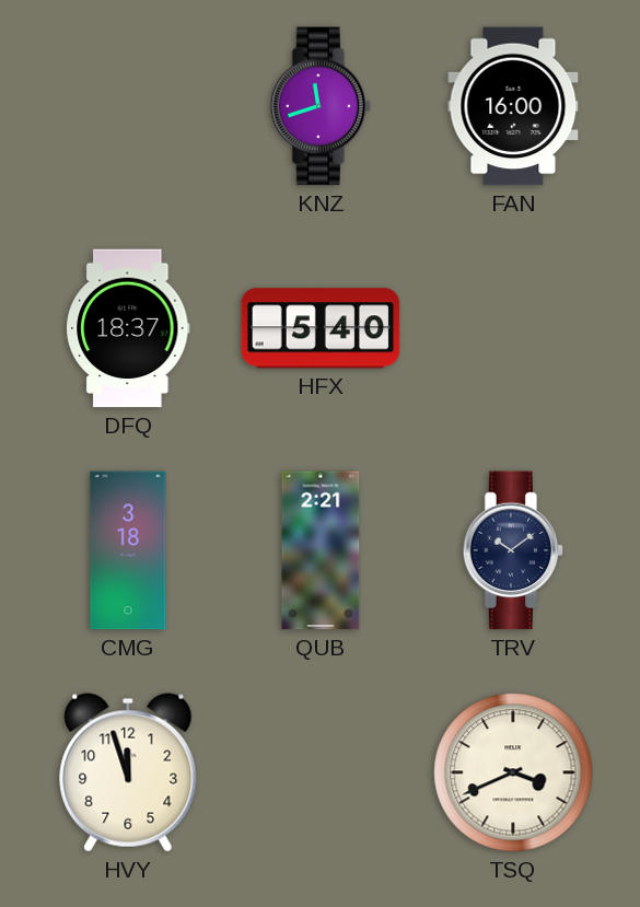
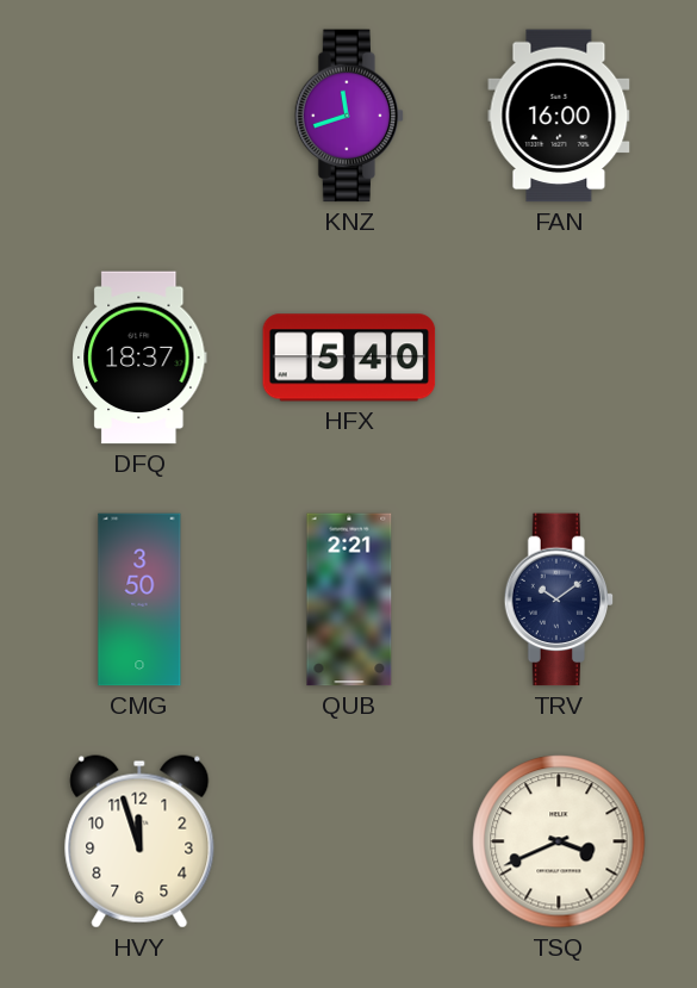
CMG: 3:18 -> 3:50
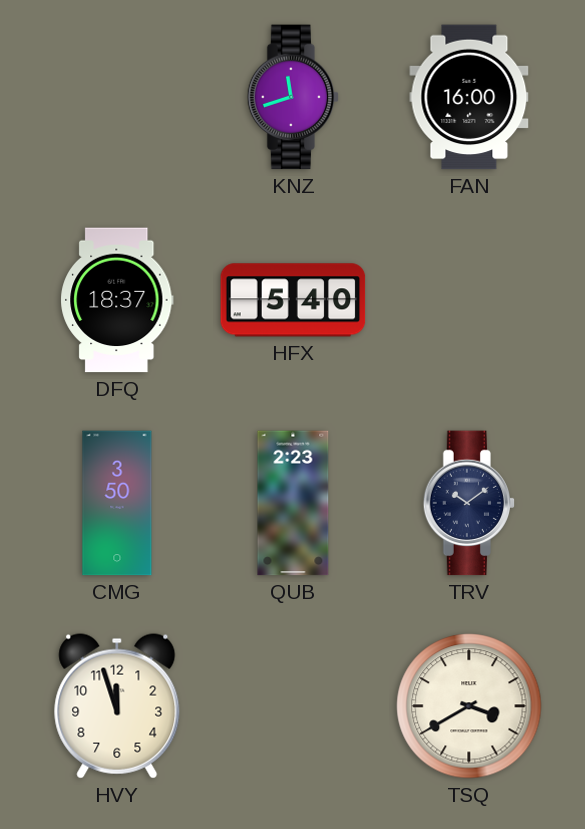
QUB: 2:21 -> 2:23
TSQ: 3:41 -> 3:40
